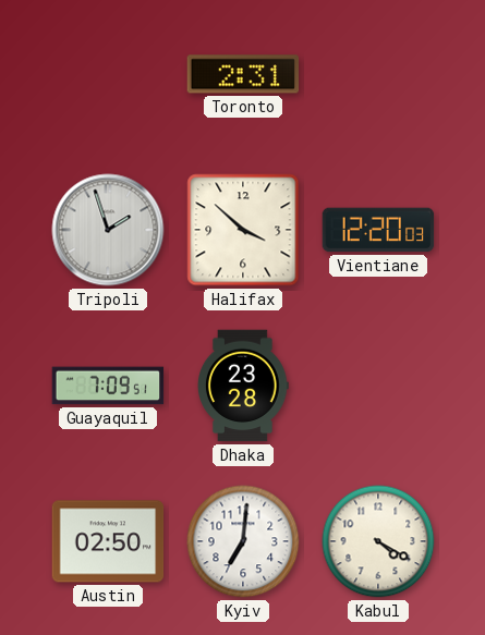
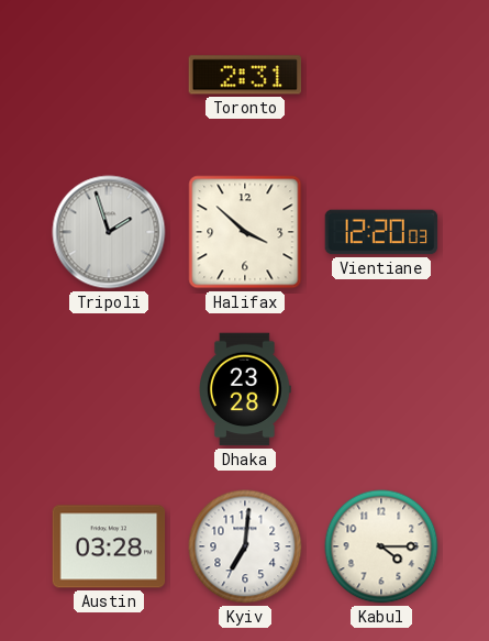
Guayaquil: 7:09 -> none
Austin: 02:50 -> 03:28
Kabul: 4:20 -> 4:15
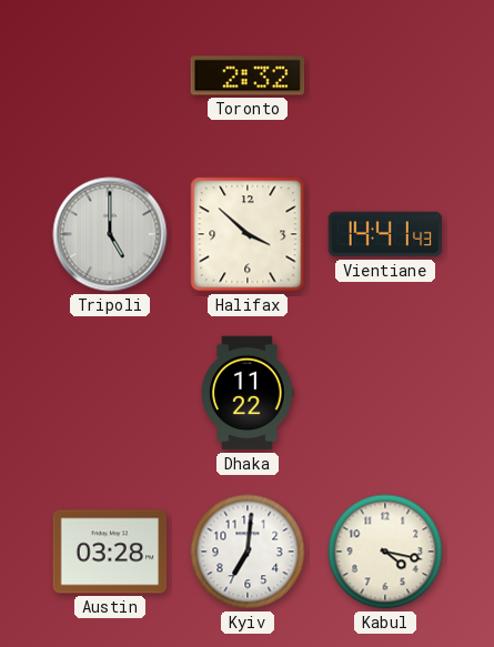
Toronto: 2:31 -> 2:32
Tripoli: 1:57 -> 5:00
Vientiane: 12:20 -> 14:41
Dhaka: 23:28 -> 11:22
Kabul: 4:15 -> 4:17
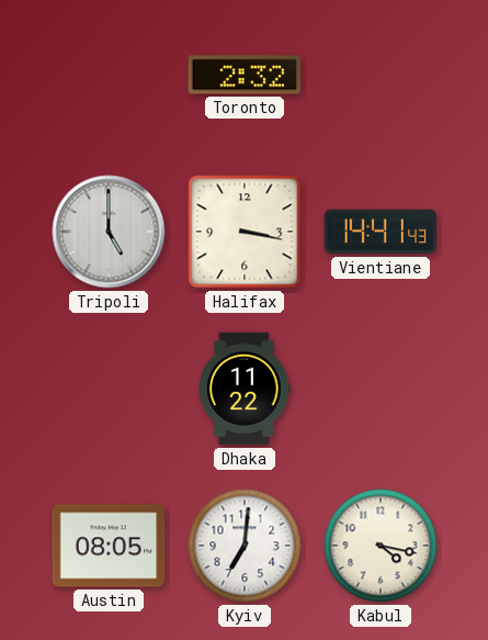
Halifax: 3:52 -> 3:17
Austin: 03:28 -> 08:05
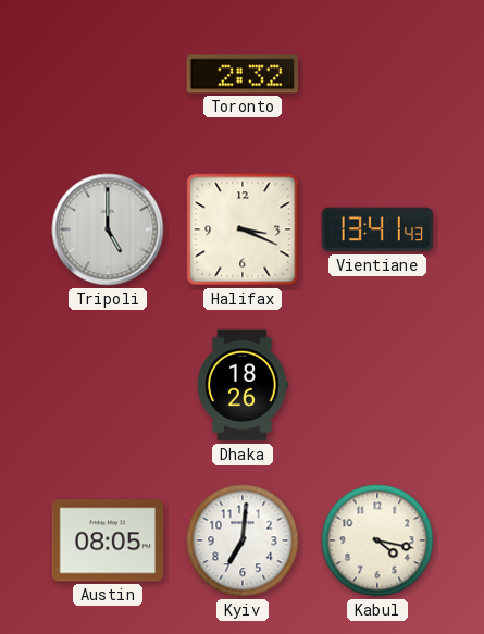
Halifax: 3:17 -> 3:19
Vientiane: 14:41 -> 13:41
Dhaka: 11:22 -> 18:26
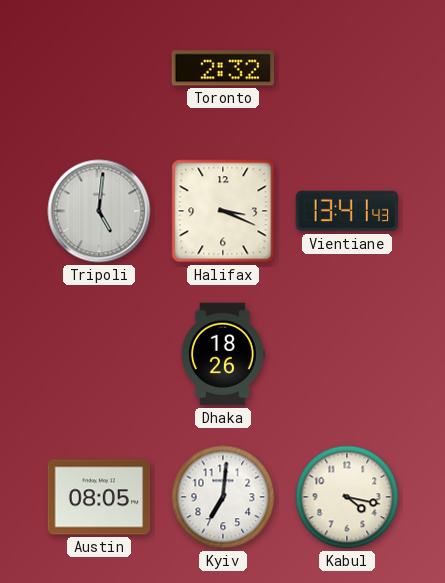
Tripoli: 5:00 -> 5:01
